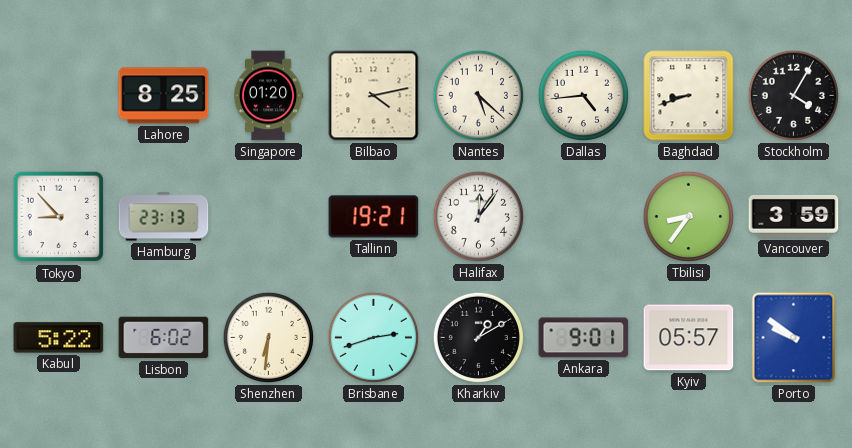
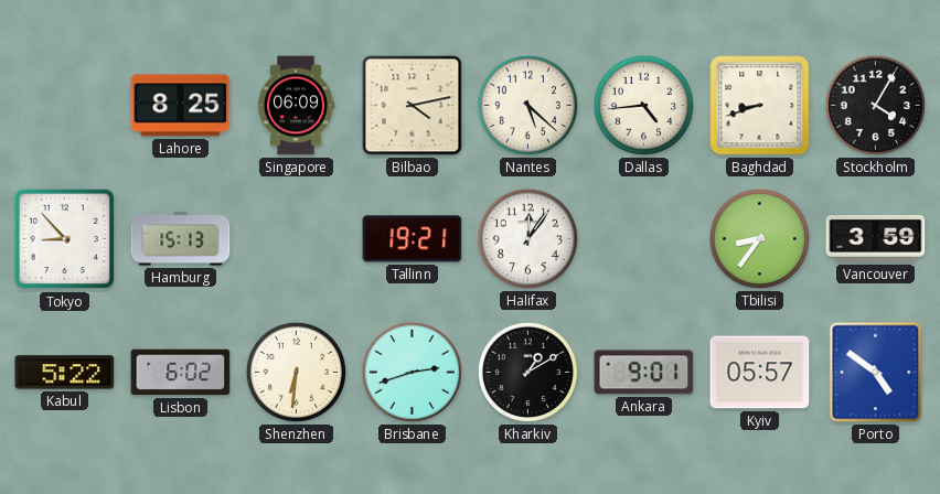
Singapore: 01:20 -> 06:09
Hamburg: 23:13 -> 15:13
Porto: 9:51 -> 4:51
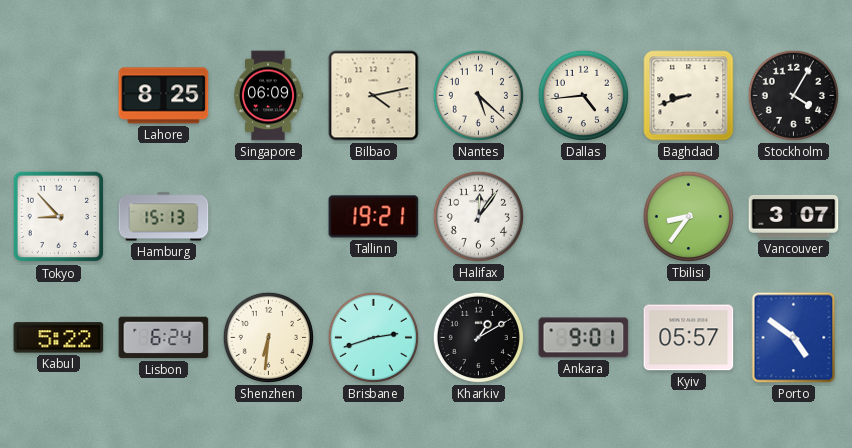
Vancouver: 3:59 -> 3:07
Lisbon: 6:02 -> 6:24
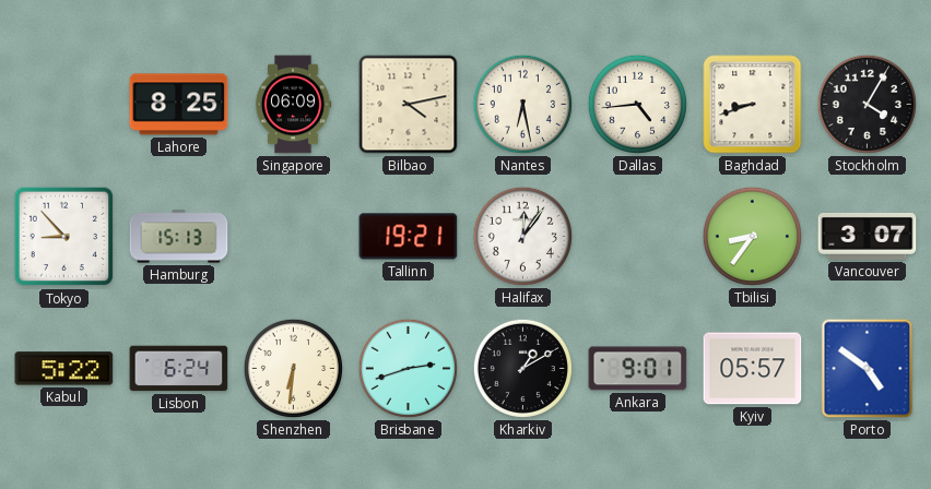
Nantes: 5:22 -> 6:28
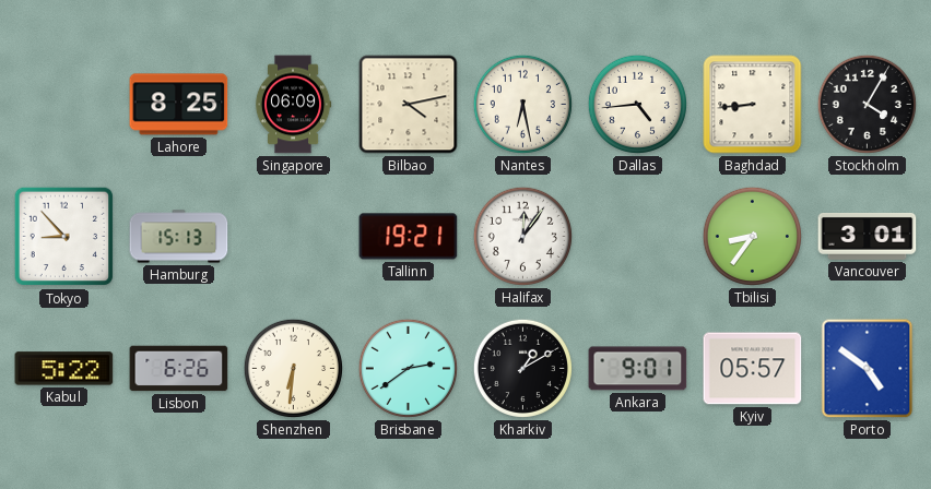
Baghdad: 8:42 -> 8:44
Vancouver: 3:07 -> 3:01
Lisbon: 6:24 -> 6:26
Brisbane: 2:42 -> 2:39
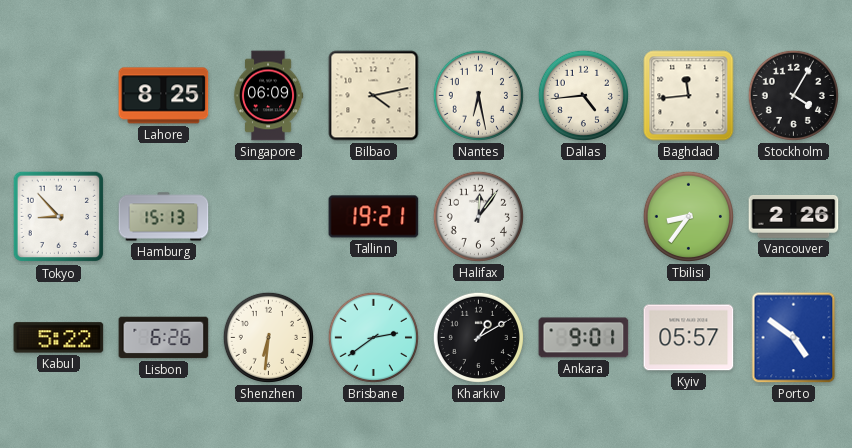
Baghdad: 8:44 -> 11:44
Vancouver: 3:01 -> 2:26
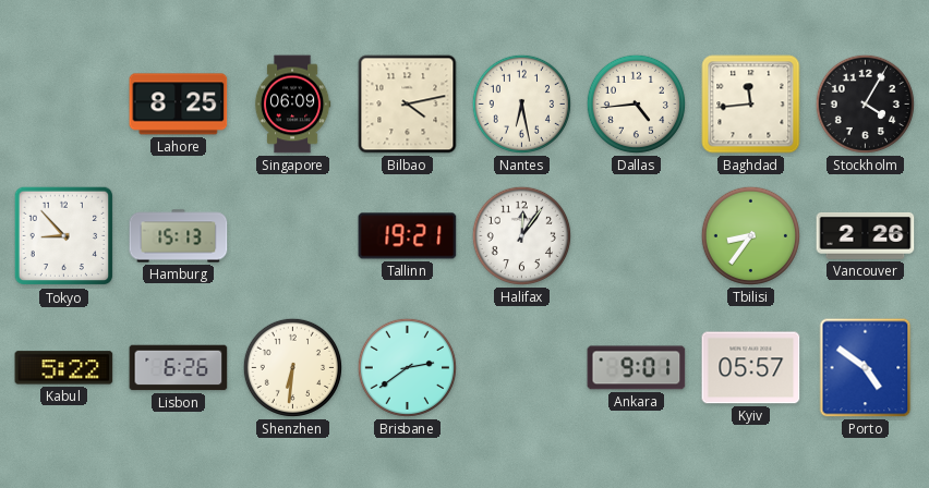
Kharkiv: 1:10 -> none
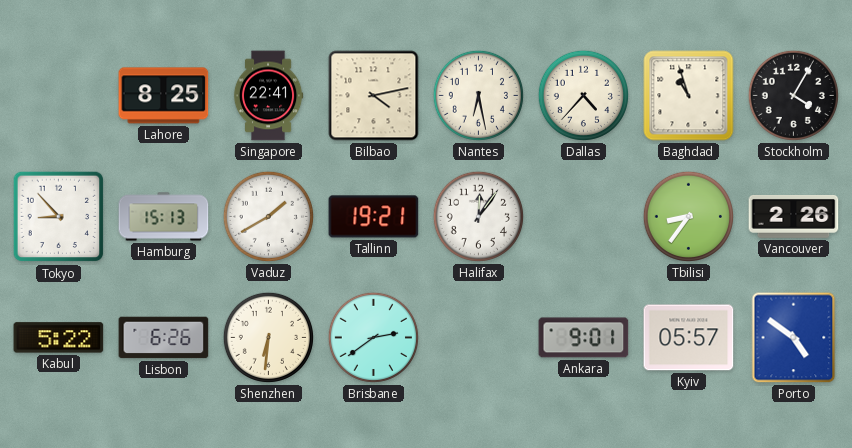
Singapore: 06:09 -> 22:41
Dallas: 4:44 -> 4:37
Baghdad: 11:44 -> 10:57
Vaduz: none -> 1:40
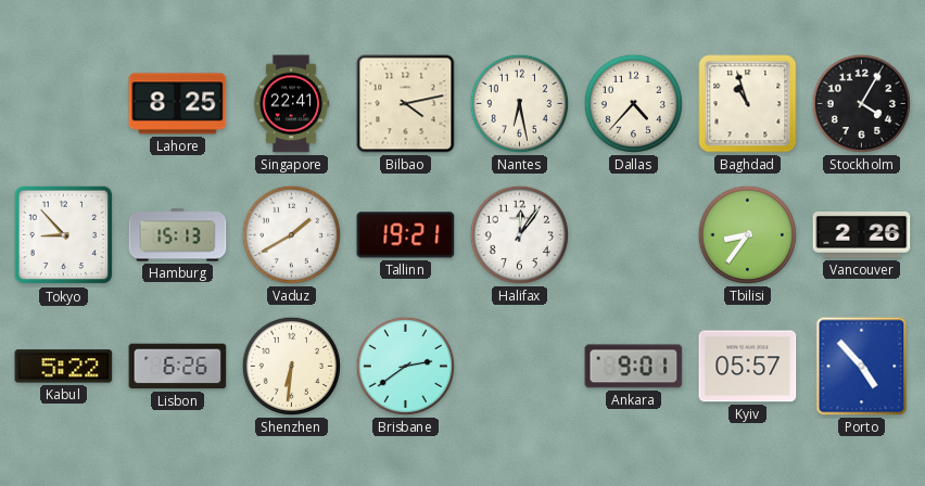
Porto: 4:51 -> 4:53
